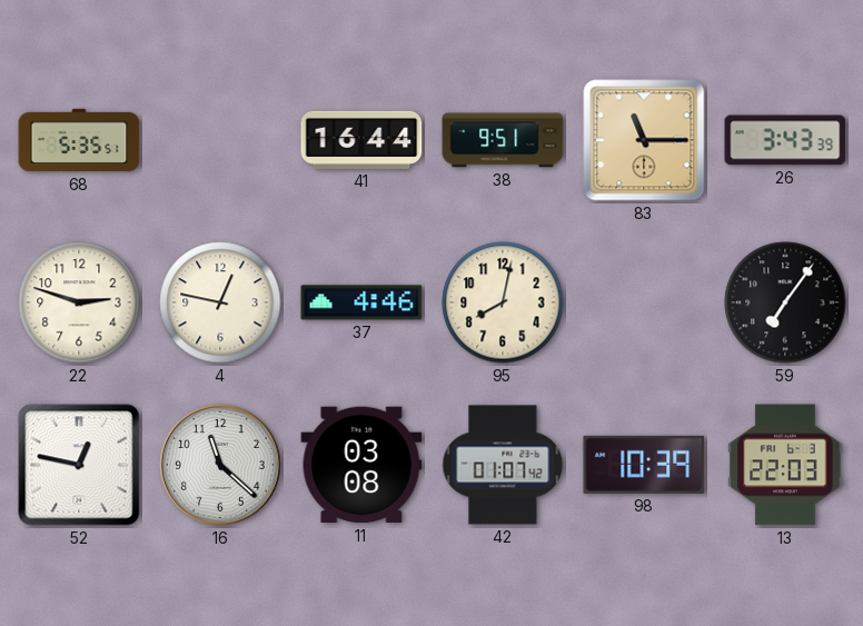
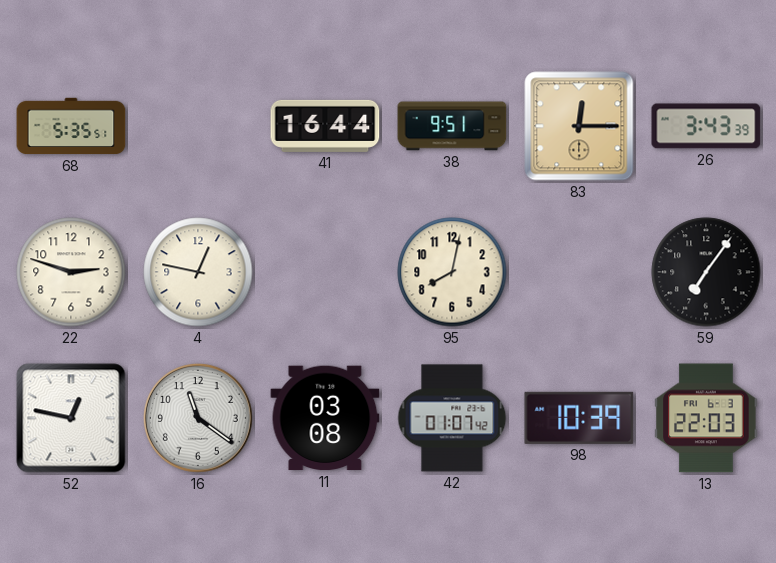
83: 11:15 -> 12:15
37: 4:46 -> none
16: 11:22 -> 11:21
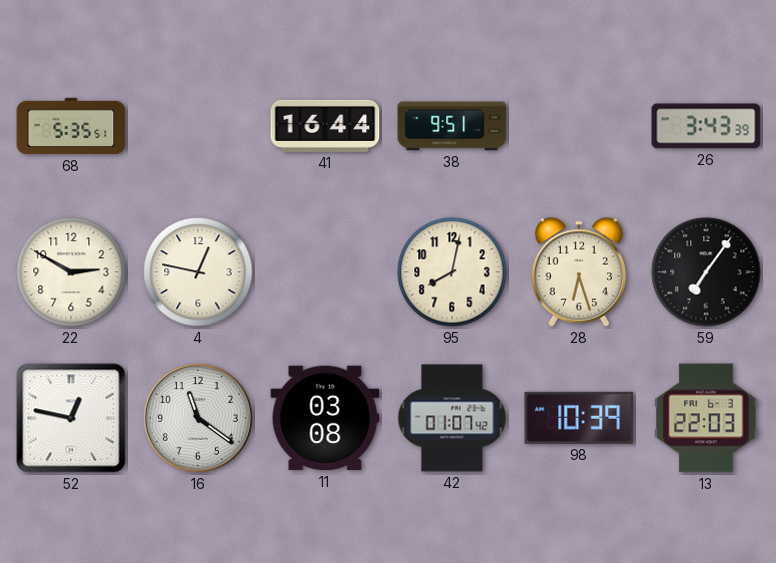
83: 12:15 -> none
22: 2:48 -> 2:50
28: none -> 6:27
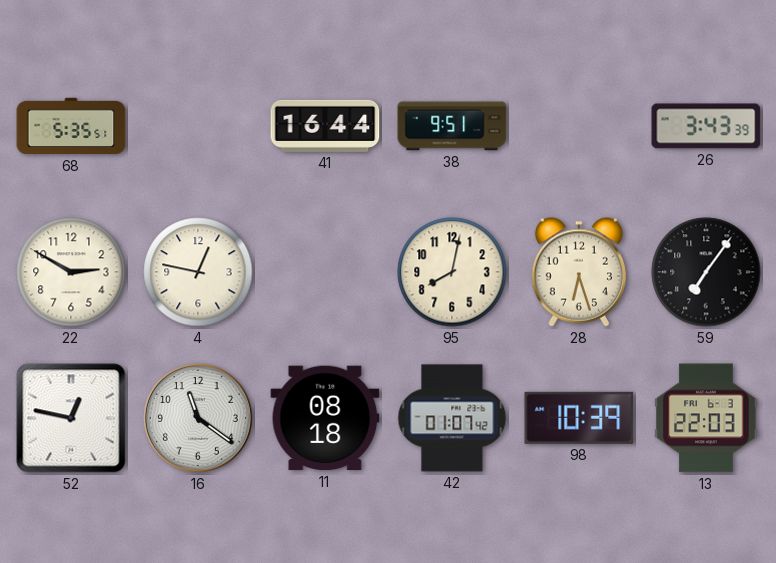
11: 03:08 -> 08:18
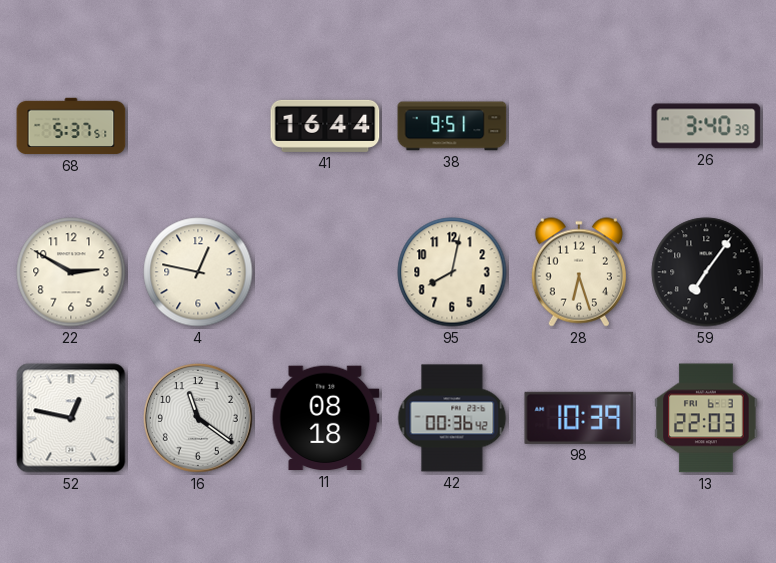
68: 5:35 -> 5:37
26: 3:43 -> 3:40
42: 01:07 -> 00:36
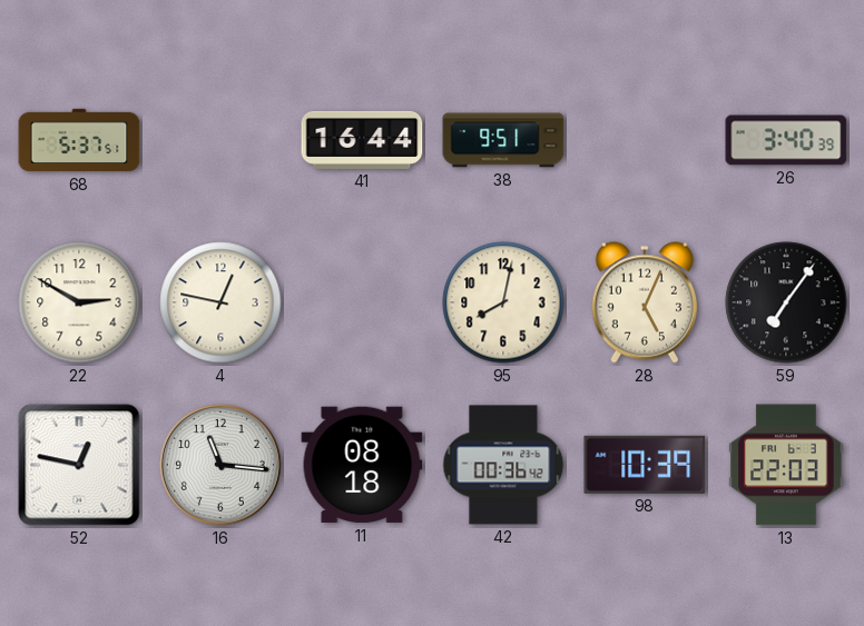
28: 6:27 -> 5:04
16: 11:21 -> 11:16
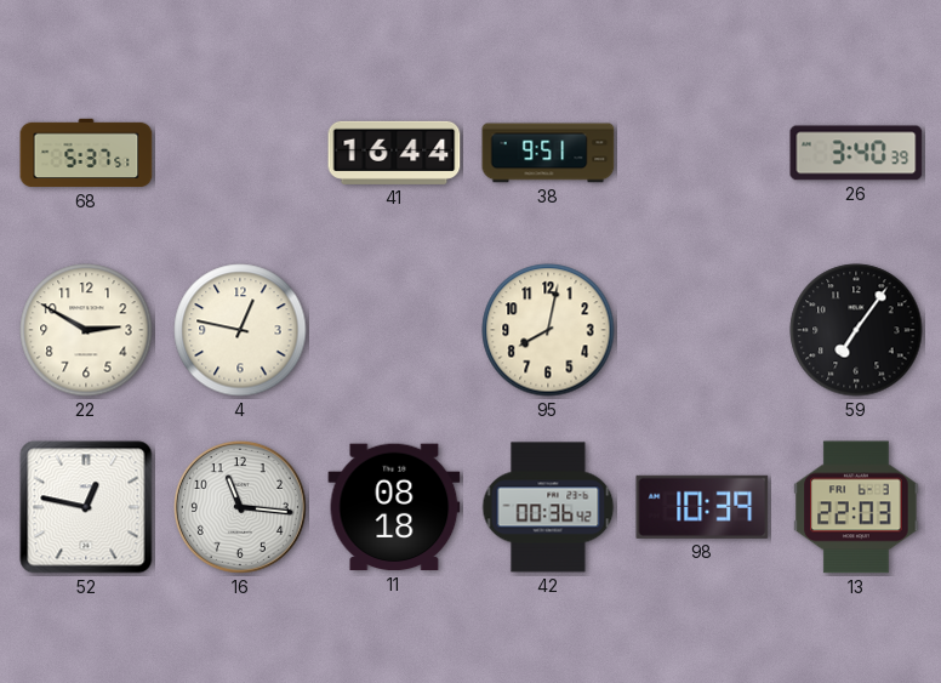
28: 5:04 -> none
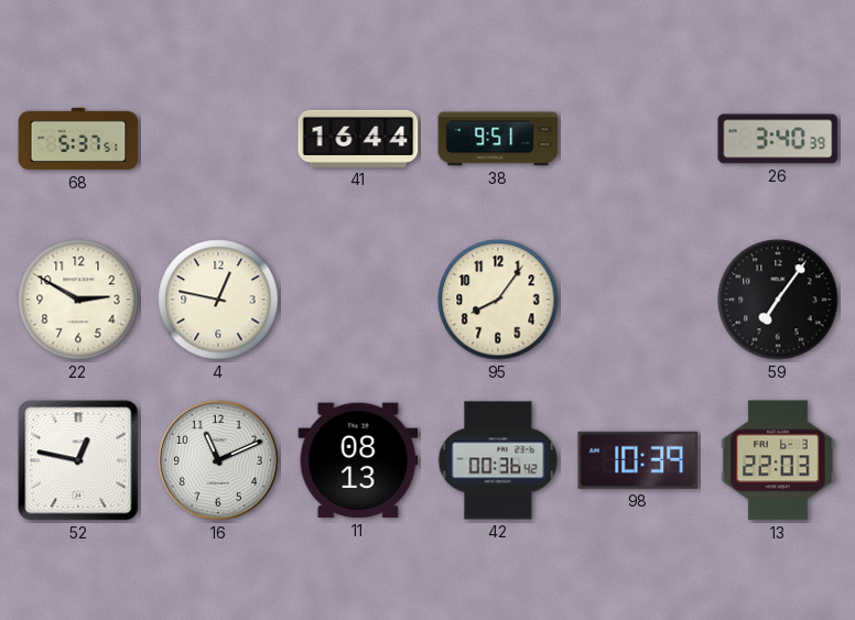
95: 8:02 -> 8:06
16: 11:16 -> 11:11
11: 08:18 -> 08:13
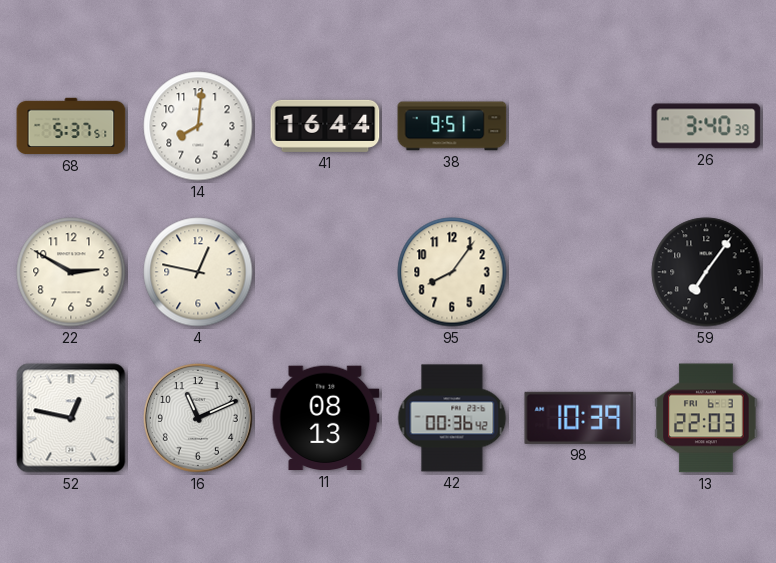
14: none -> 8:01
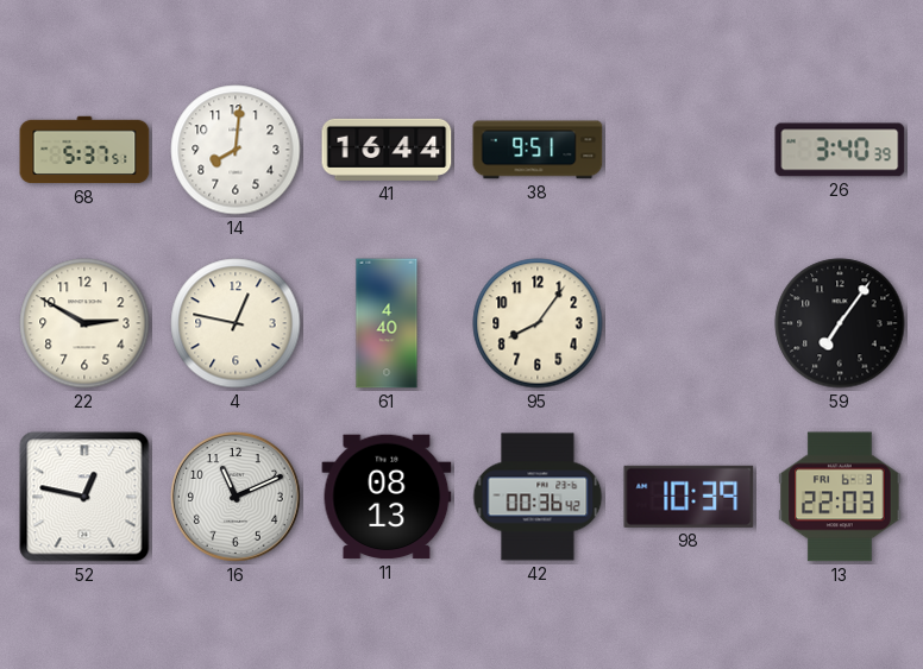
61: none -> 4:40
